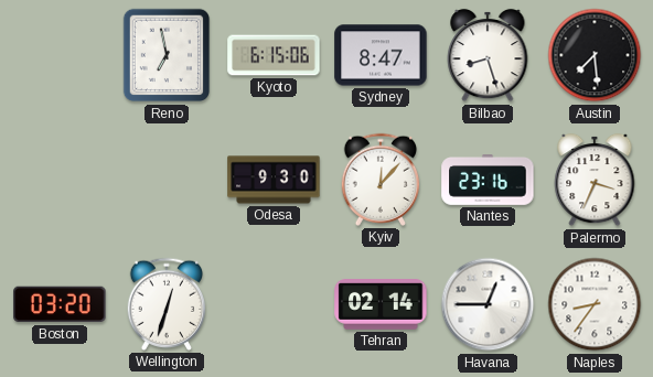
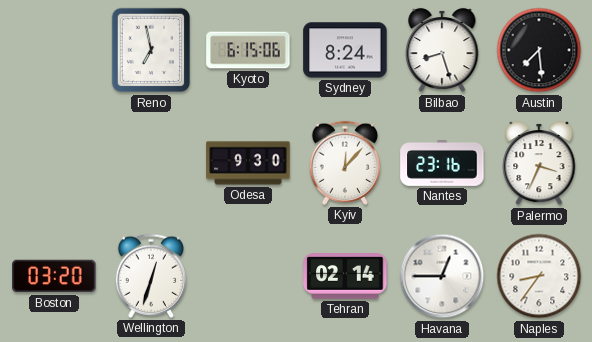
Sydney: 8:47 -> 8:24
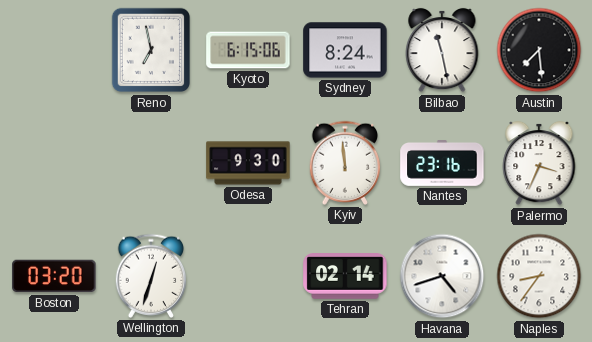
Bilbao: 8:27 -> 11:28
Kyiv: 12:07 -> 11:59
Havana: 12:45 -> 4:42
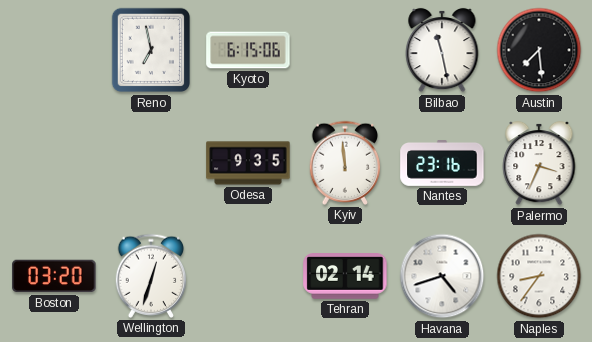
Sydney: 8:24 -> none
Odesa: 9:30 -> 9:35
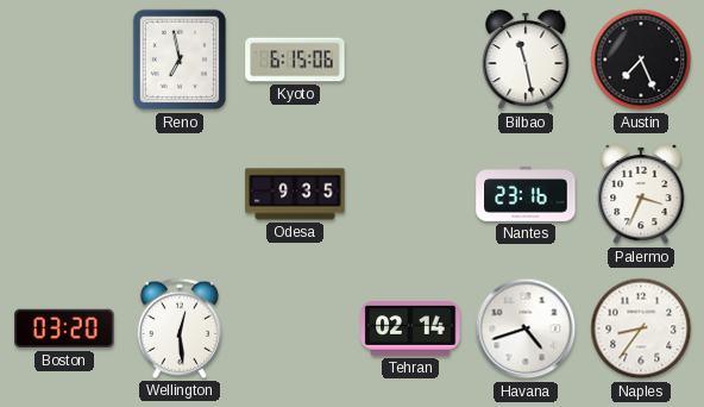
Austin: 7:29 -> 7:26
Kyiv: 11:59 -> none
Wellington: 12:33 -> 12:29
